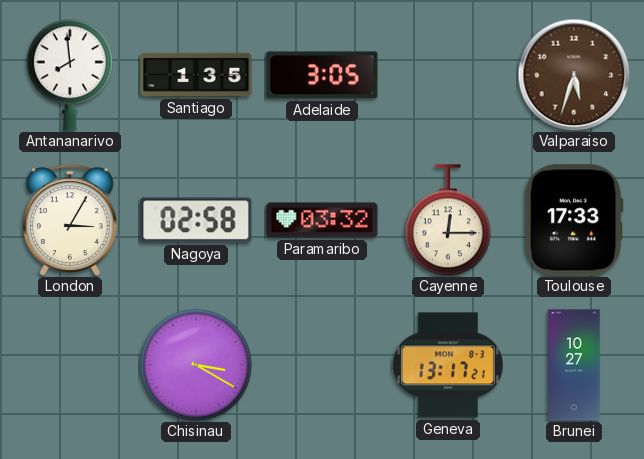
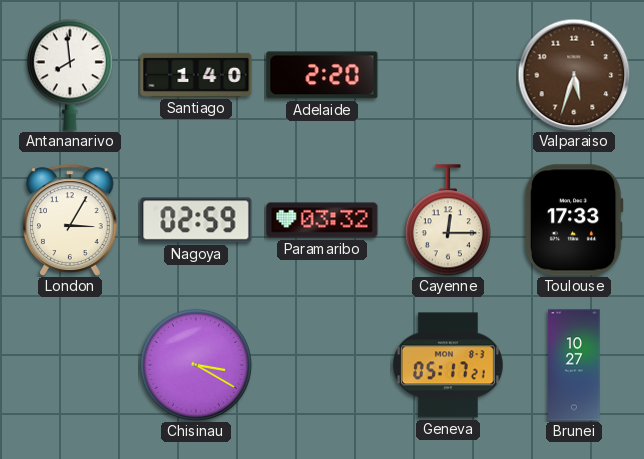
Santiago: 1:35 -> 1:40
Adelaide: 3:05 -> 2:20
Nagoya: 02:58 -> 02:59
Geneva: 13:17 -> 05:17
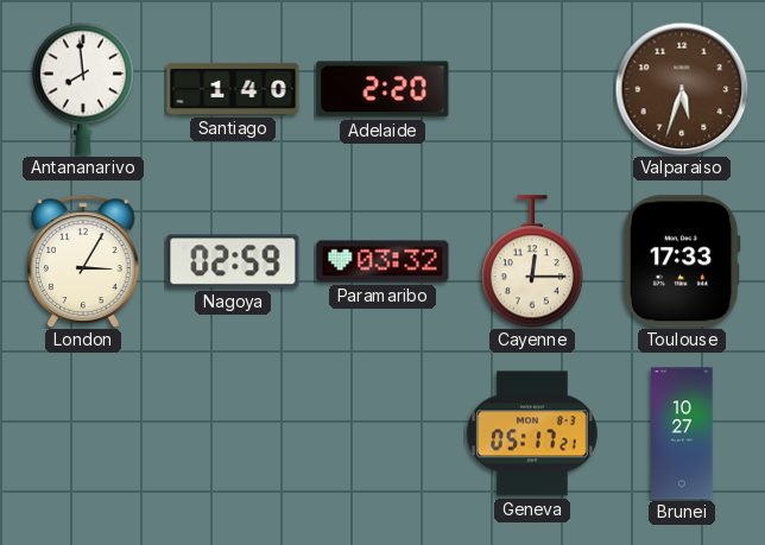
Chisinau: 3:20 -> none
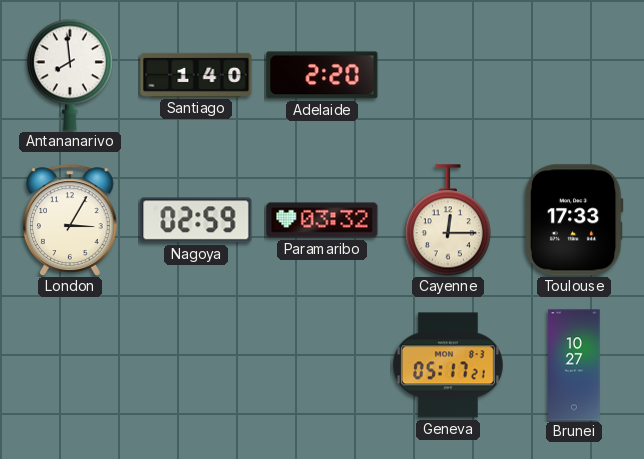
Valparaiso: 5:33 -> none
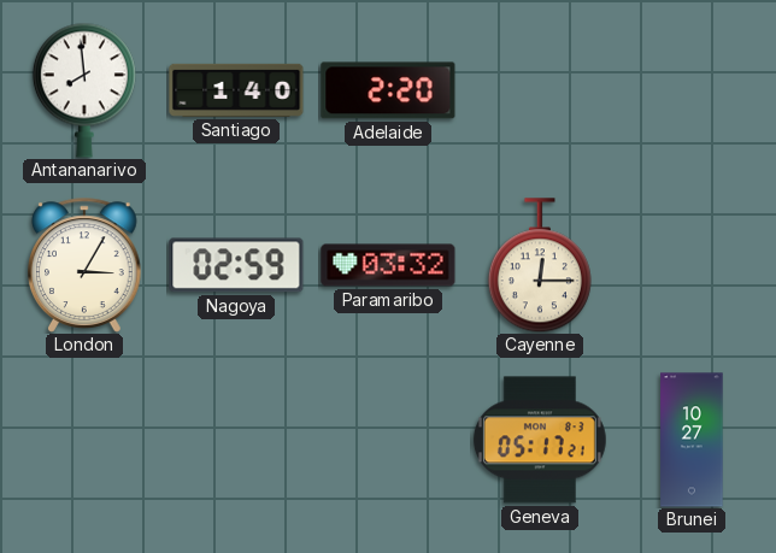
Toulouse: 17:33 -> none
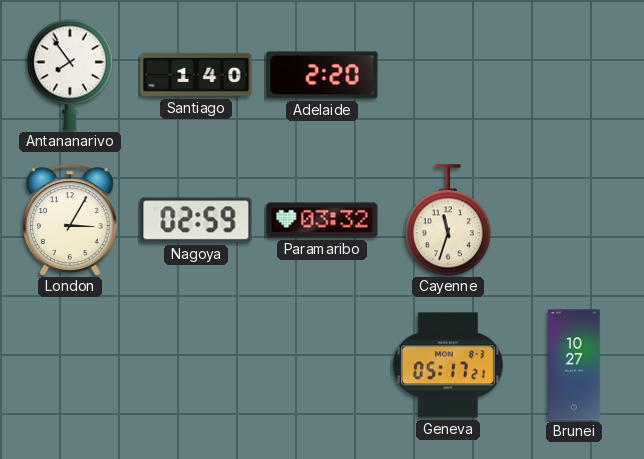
Antananarivo: 7:59 -> 7:54
Cayenne: 12:15 -> 11:33
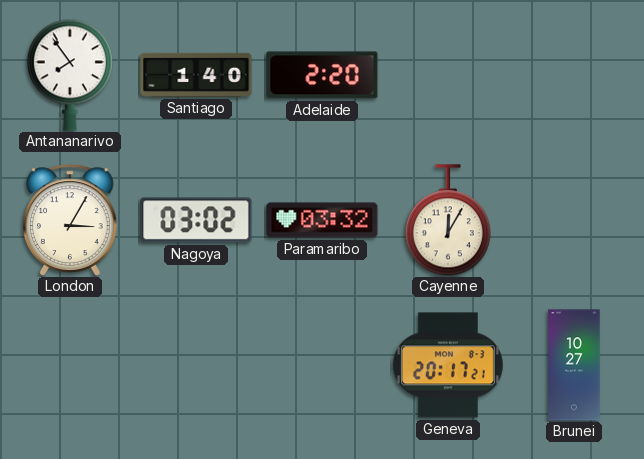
Nagoya: 02:59 -> 03:02
Cayenne: 11:33 -> 12:05
Geneva: 05:17 -> 20:17
